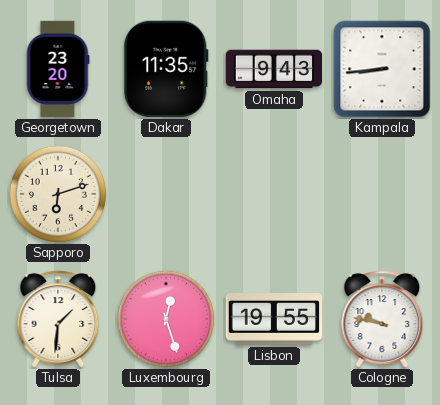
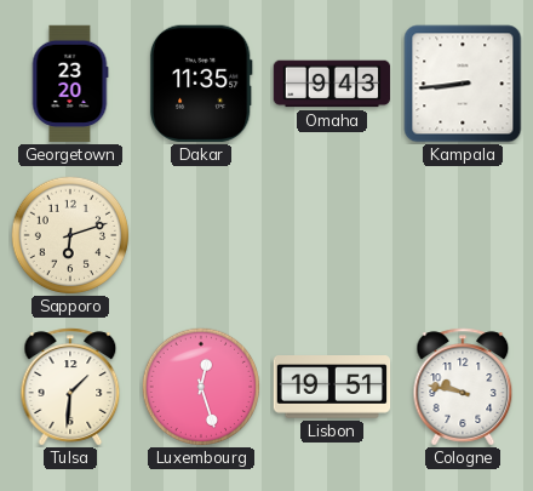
Lisbon: 19:55 -> 19:51
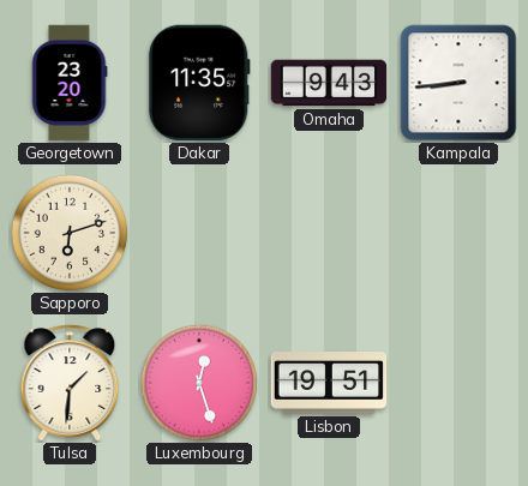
Cologne: 9:47 -> none
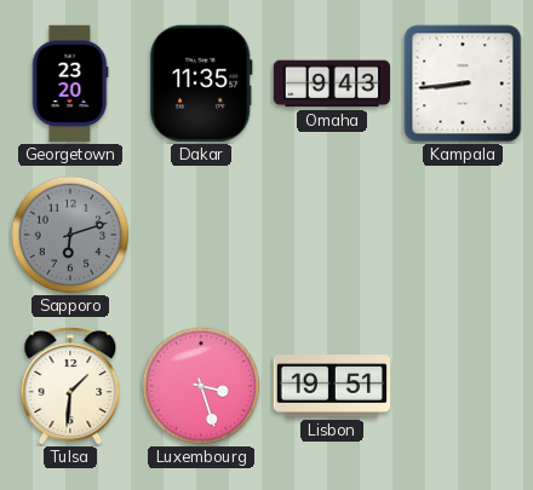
Sapporo dial: cream -> grey
Luxembourg: 12:27 -> 3:27
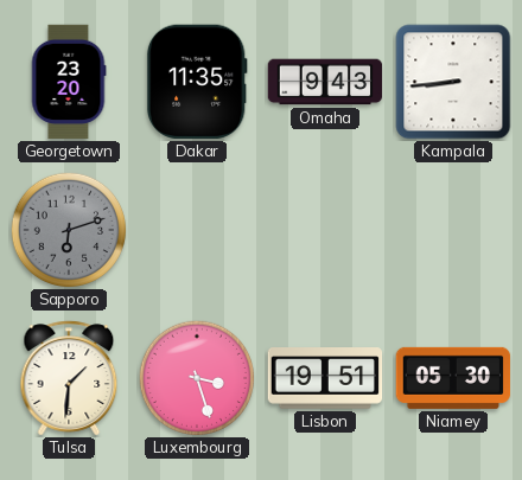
Niamey: none -> 05:30
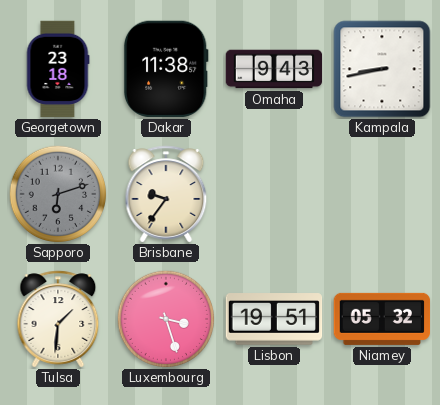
Georgetown: 23:20 -> 23:18
Dakar: 11:35 -> 11:38
Kampala: 8:44 -> 8:43
Brisbane: none -> 9:36
Niamey: 05:30 -> 05:32
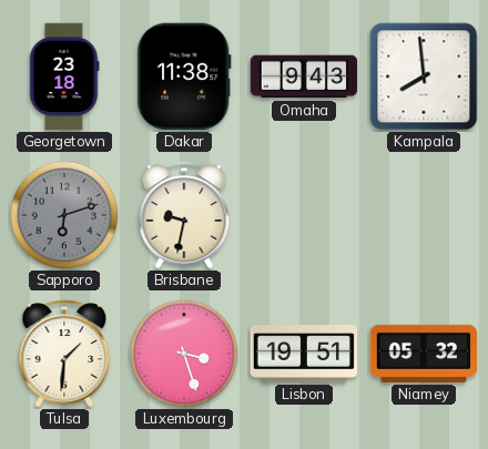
Kampala: 8:43 -> 7:59
Brisbane: 9:36 -> 9:32
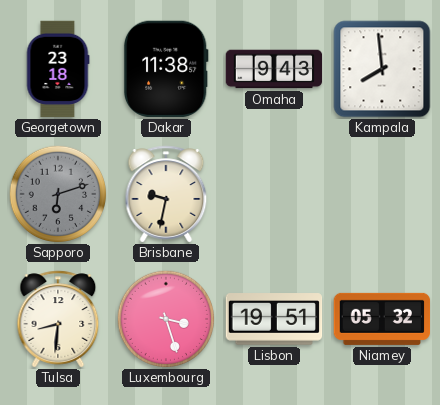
Tulsa: 1:31 -> 8:31
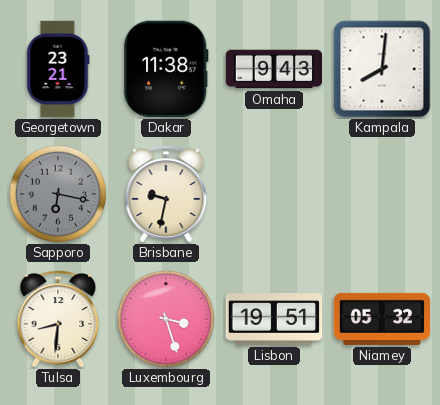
Georgetown: 23:18 -> 23:21
Kampala: 7:59 -> 8:01
Sapporo: 6:12 -> 6:17
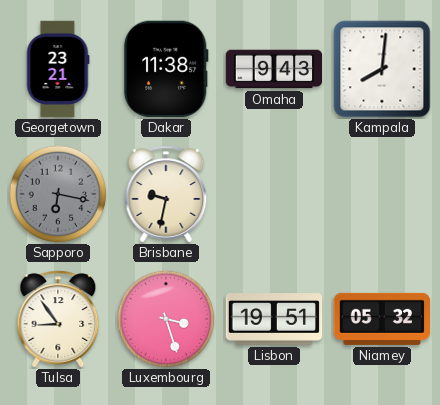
Tulsa: 8:31 -> 8:54
